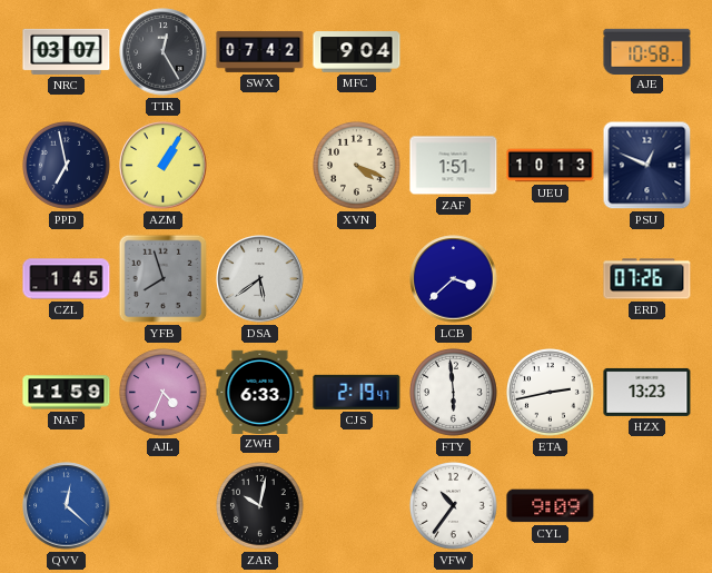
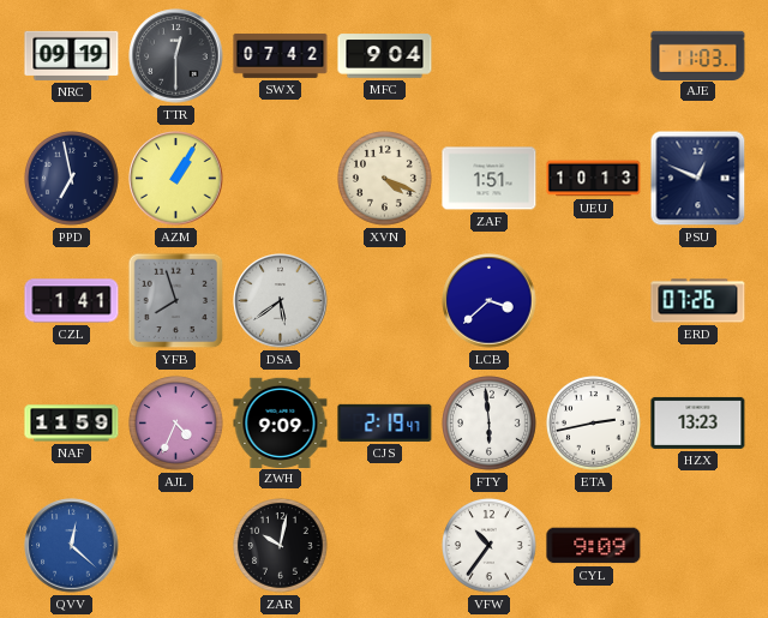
NRC: 03:07 -> 09:19
TTR: 12:25 -> 12:30
AJE: 10:58 -> 11:03
CZL: 1:45 -> 1:41
ZWH: 6:33 -> 9:09
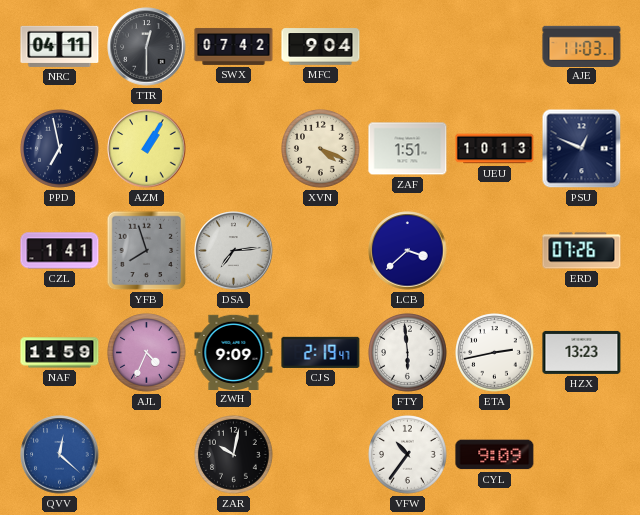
NRC: 09:19 -> 04:11
DSA: 5:39 -> 7:14
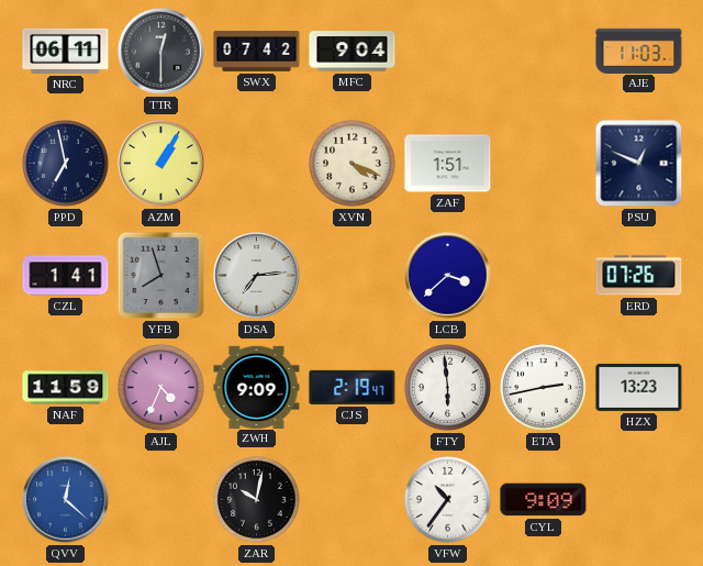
NRC: 04:11 -> 06:11
UEU: 10:13 -> none
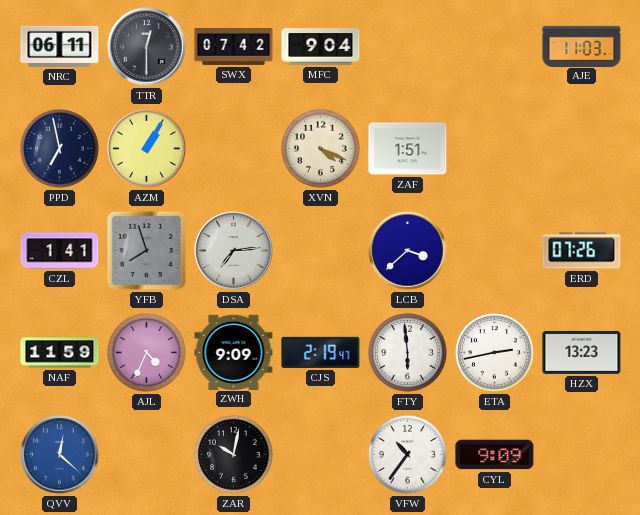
PSU: 12:49 -> none
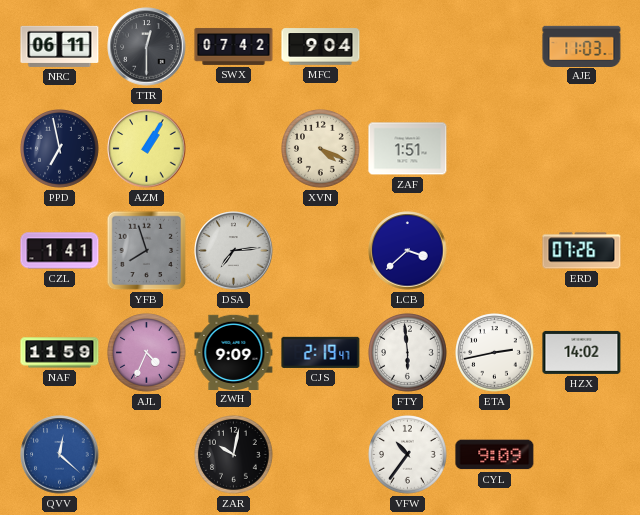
HZX: 13:23 -> 14:02
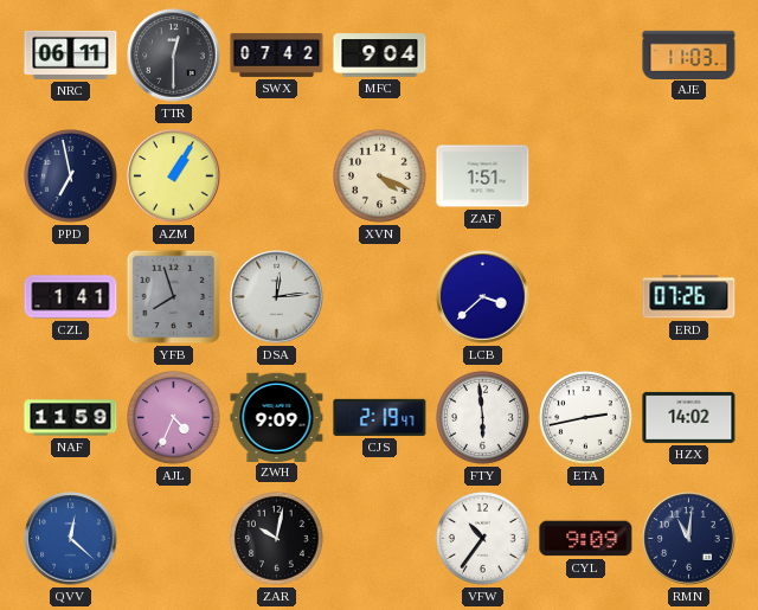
DSA: 7:14 -> 12:14
RMN: none -> 11:01
